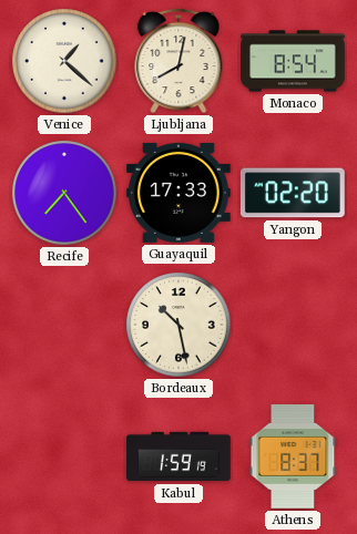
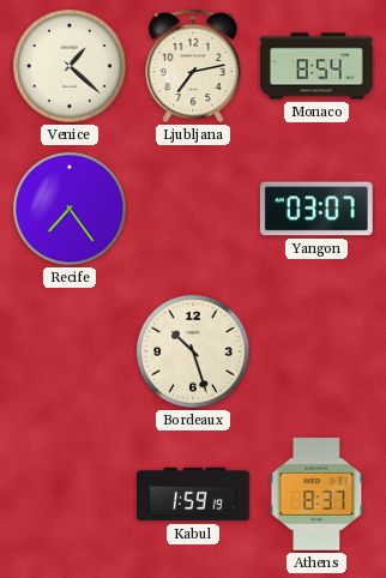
Ljubljana: 8:02 -> 7:13
Guayaquil: 17:33 -> none
Yangon: 02:20 -> 03:07
Bordeaux: 10:28 -> 10:27
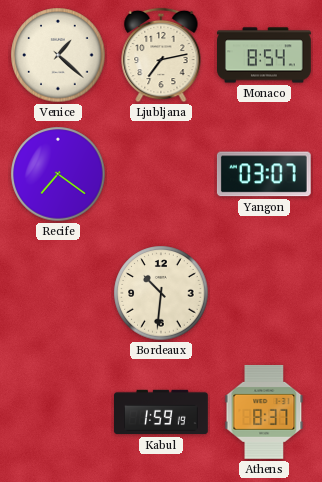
Recife: 7:24 -> 7:21
Bordeaux: 10:27 -> 10:31
